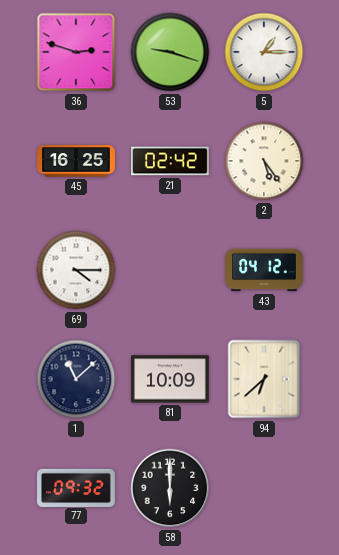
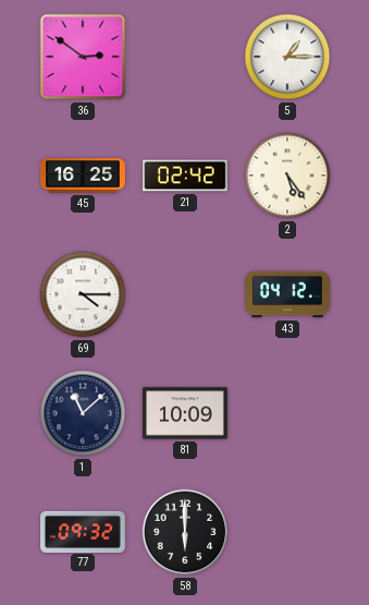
36: 2:48 -> 2:51
53: 9:18 -> none
94: 6:38 -> none
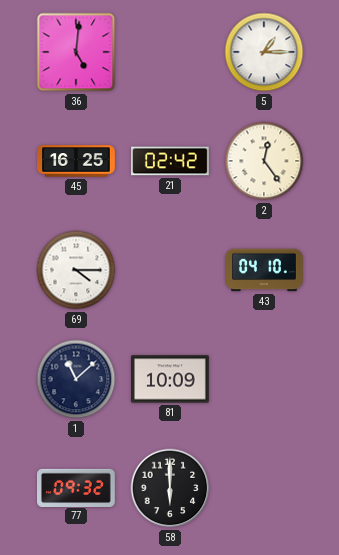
36: 2:51 -> 5:01
2: 5:24 -> 12:24
43: 04:12 -> 04:10
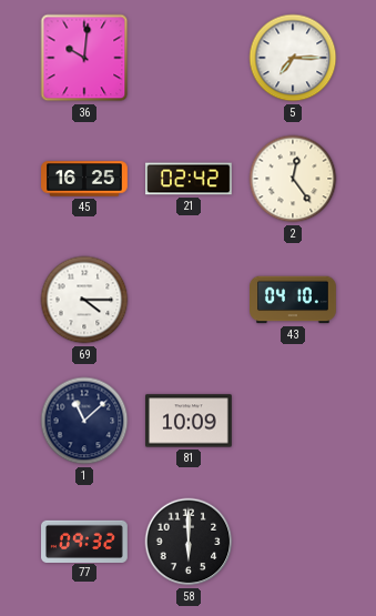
36: 5:01 -> 10:01
5: 1:15 -> 7:15
